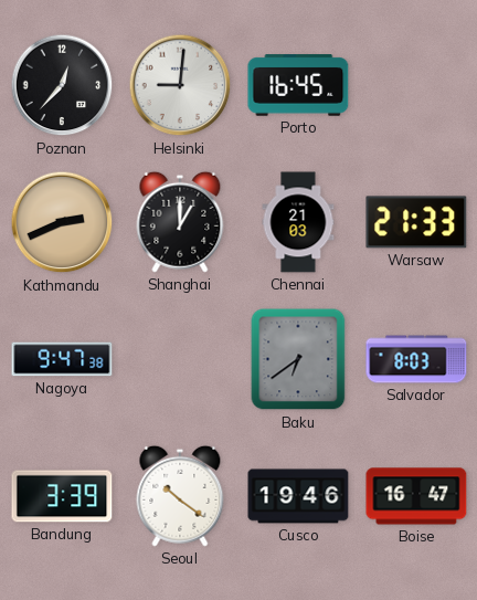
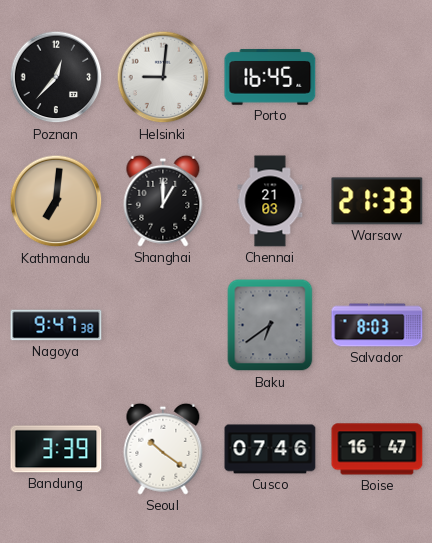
Kathmandu: 2:41 -> 7:01
Cusco: 19:46 -> 07:46
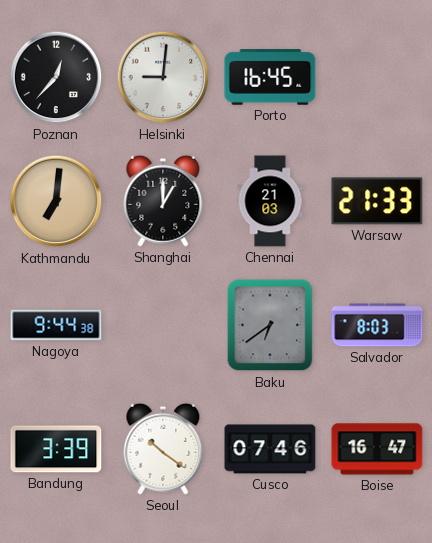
Nagoya: 9:47 -> 9:44
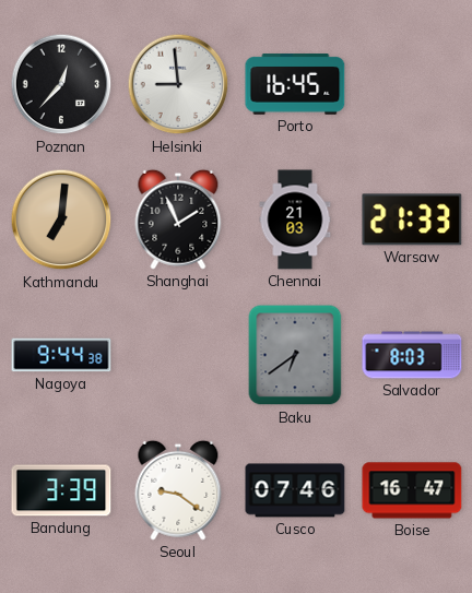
Helsinki: 9:01 -> 8:59
Shanghai: 1:00 -> 1:56
Seoul: 10:21 -> 9:21
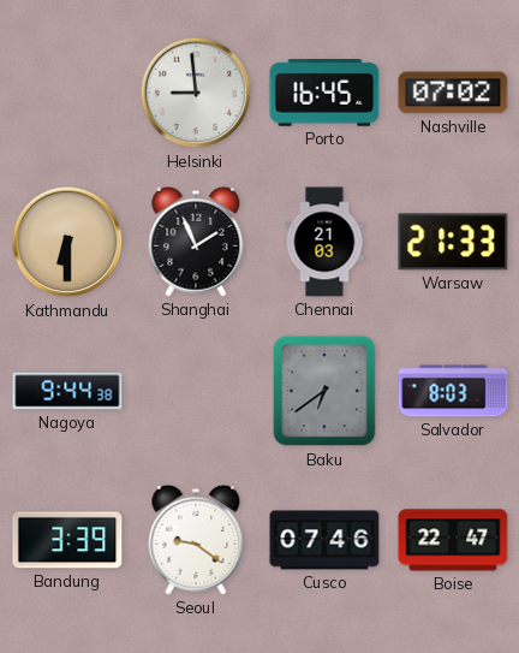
Poznan: 12:37 -> none
Nashville: none -> 07:02
Kathmandu: 7:01 -> 6:30
Boise: 16:47 -> 22:47
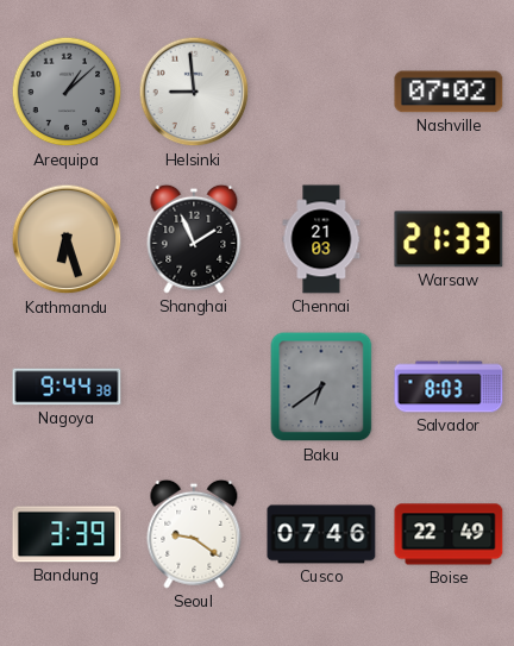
Arequipa: none -> 1:08
Porto: 16:45 -> none
Kathmandu: 6:30 -> 6:27
Boise: 22:47 -> 22:49
